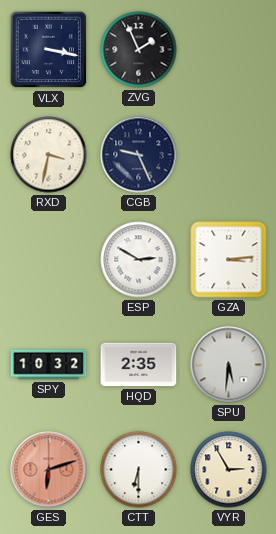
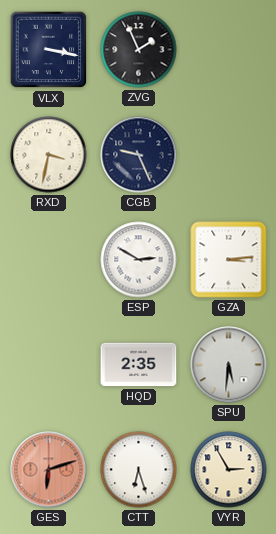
SPY: 10:32 -> none
CTT: 6:30 -> 6:27
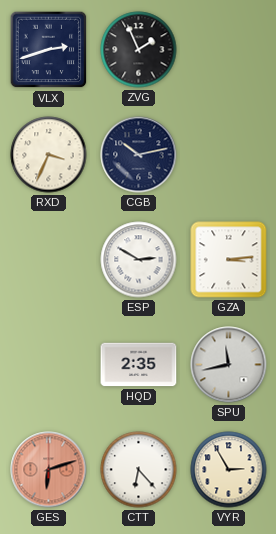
VLX: 3:17 -> 2:42
RXD: 3:32 -> 3:34
CGB: 9:26 -> 10:13
SPU: 5:31 -> 11:43
CTT: 6:27 -> 6:23
